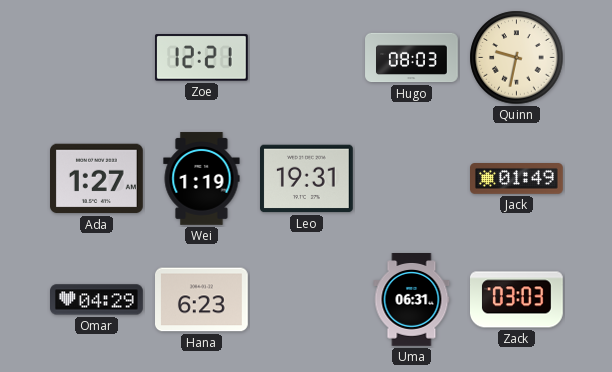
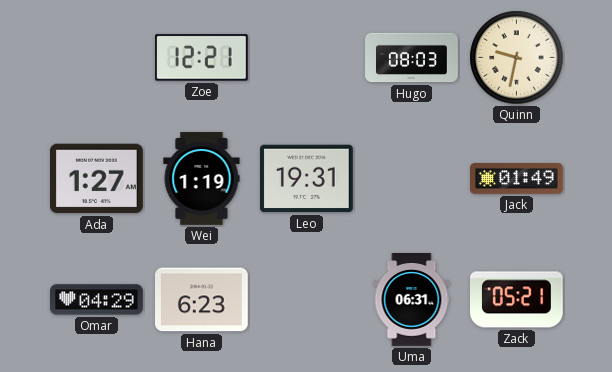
Zack: 03:03 -> 05:21
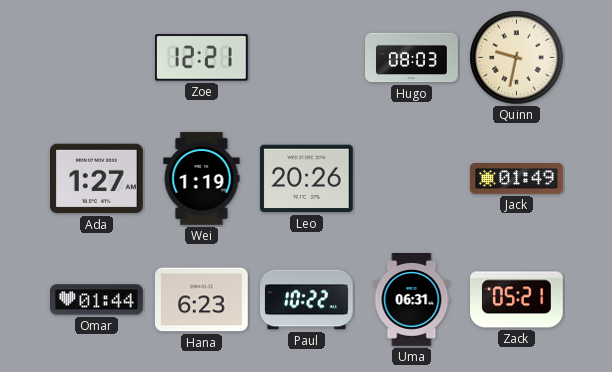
Leo: 19:31 -> 20:26
Omar: 04:29 -> 01:44
Paul: none -> 10:22
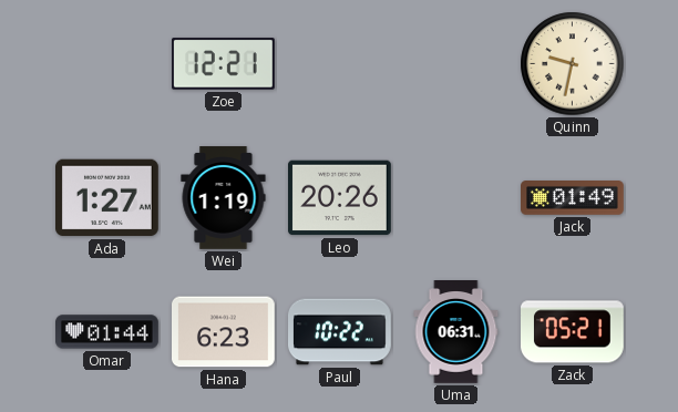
Hugo: 08:03 -> none
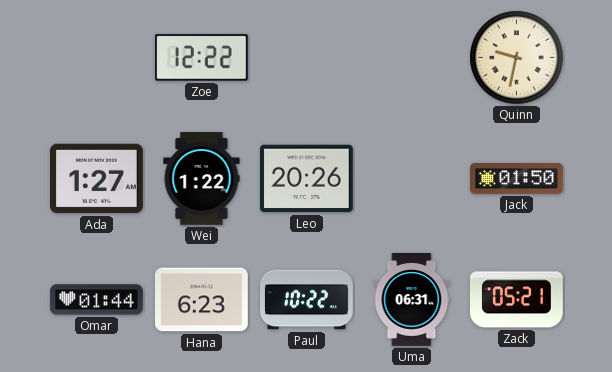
Zoe: 12:21 -> 12:22
Wei: 1:19 -> 1:22
Jack: 01:49 -> 01:50
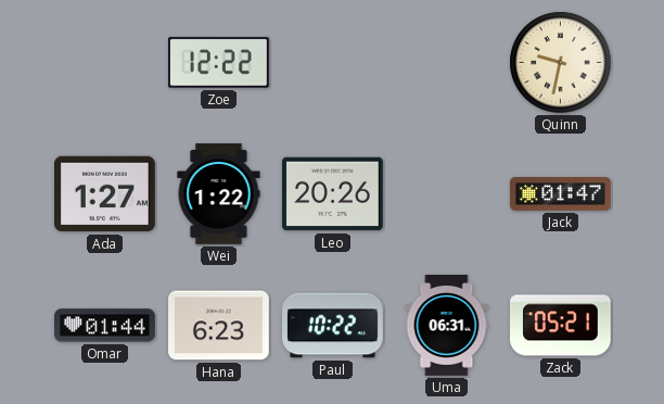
Jack: 01:50 -> 01:47
